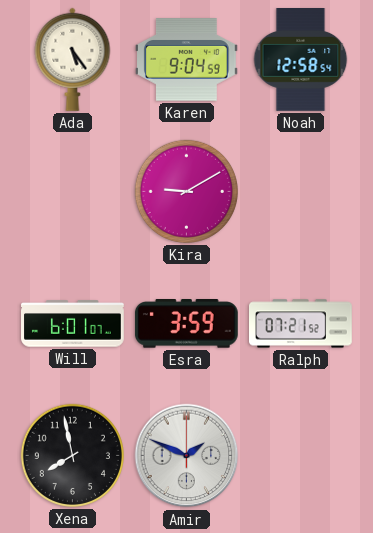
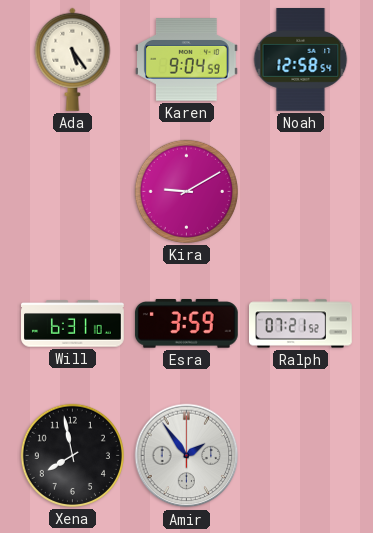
Will: 6:01 -> 6:31
Amir: 1:49 -> 1:54
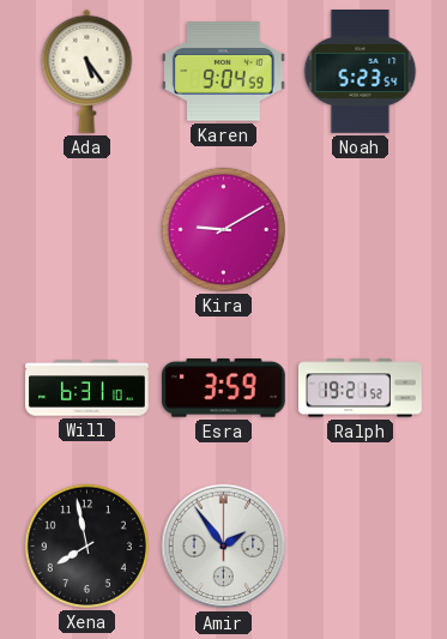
Noah: 12:58 -> 5:23
Ralph: 07:21 -> 19:21
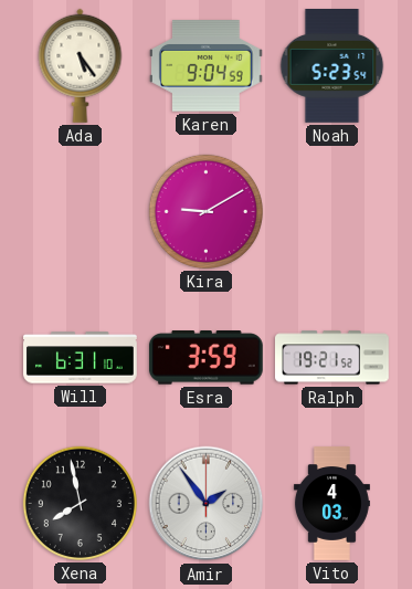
Vito: none -> 4:03
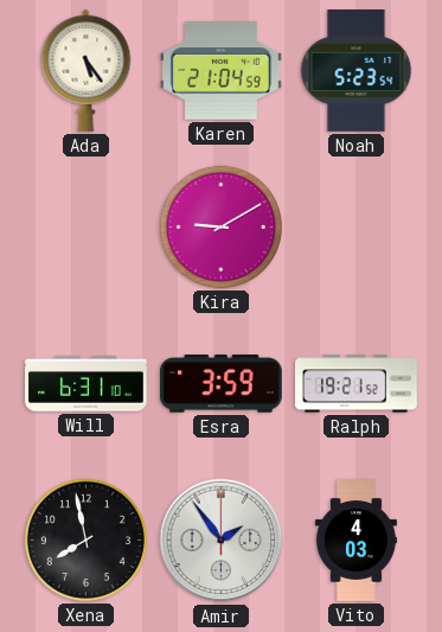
Karen: 9:04 -> 21:04
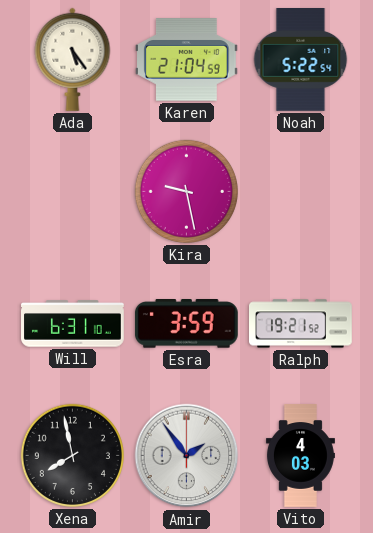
Noah: 5:23 -> 5:22
Kira: 9:10 -> 9:28
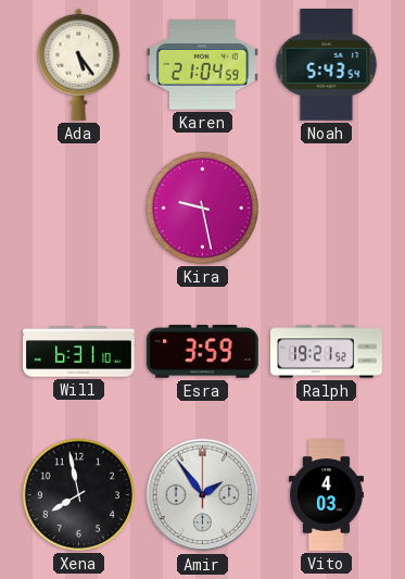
Noah: 5:22 -> 5:43
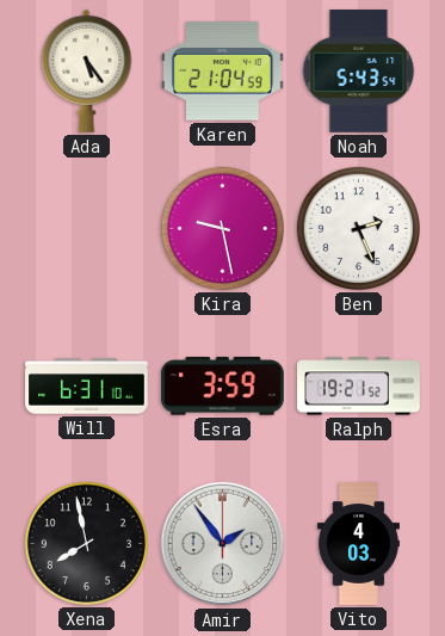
Ben: none -> 2:26
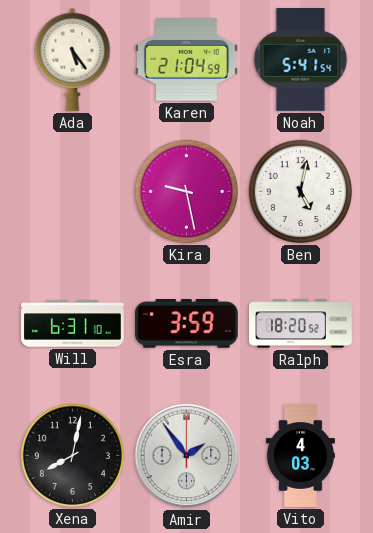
Noah: 5:43 -> 5:41
Ben: 2:26 -> 5:02
Ralph: 19:21 -> 18:20
Xena: 7:58 -> 8:02
